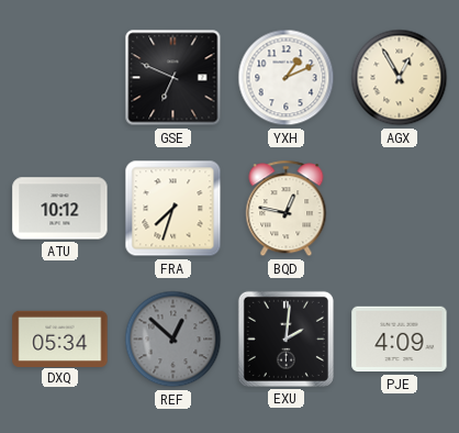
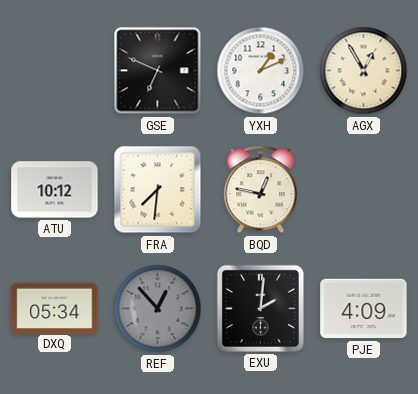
FRA: 7:33 -> 7:31
REF: 12:52 -> 12:53
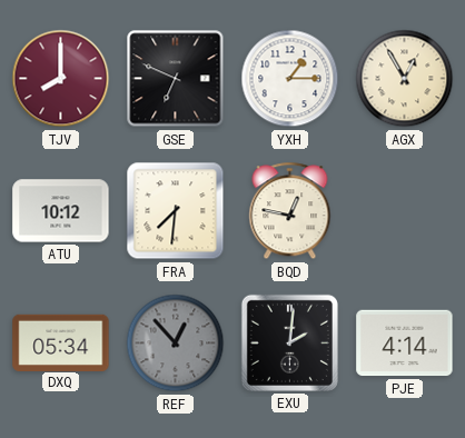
TJV: none -> 8:00
YXH: 1:11 -> 1:15
PJE: 4:09 -> 4:14
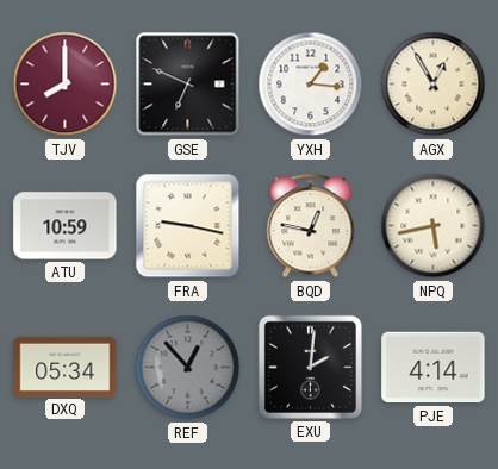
YXH: 1:15 -> 1:16
ATU: 10:12 -> 10:59
FRA: 7:31 -> 9:17
NPQ: none -> 5:43
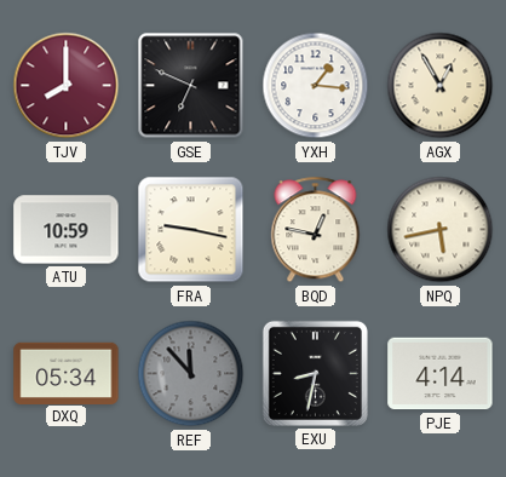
REF: 12:53 -> 11:53
EXU: 2:01 -> 8:32
